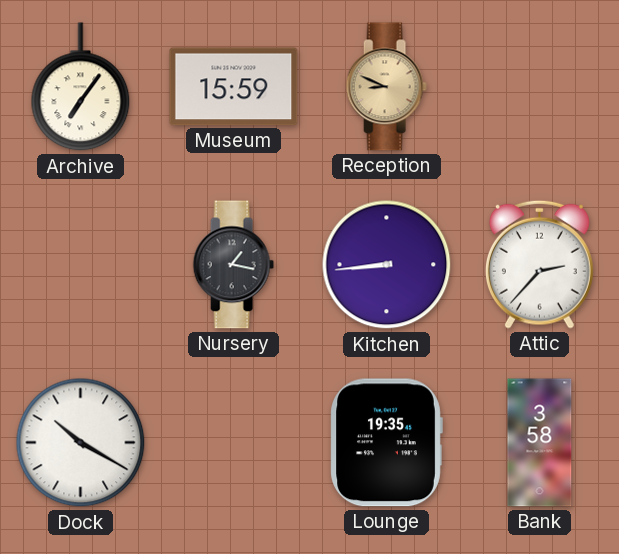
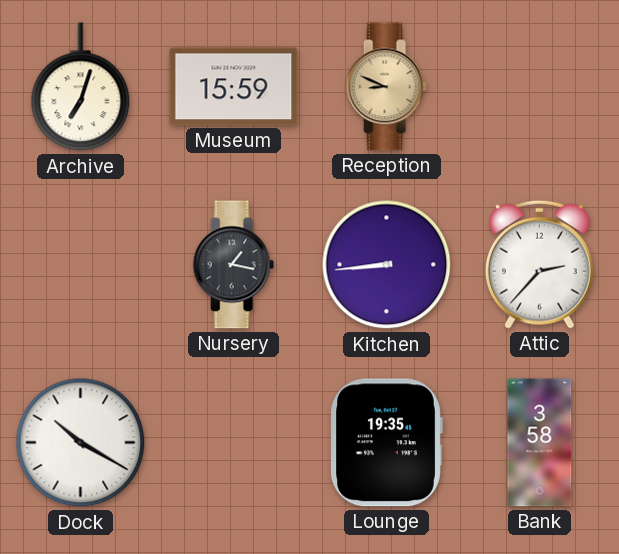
Archive: 7:06 -> 7:03
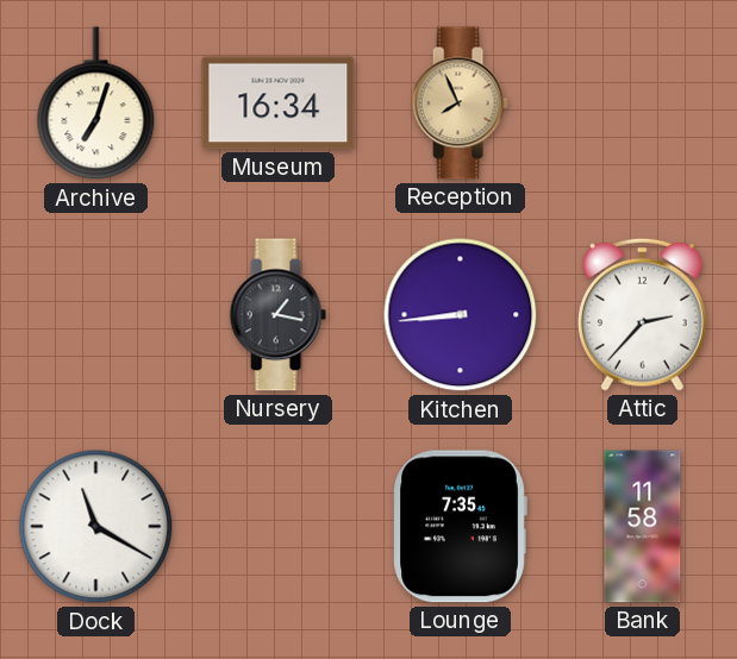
Museum: 15:59 -> 16:34
Reception: 8:49 -> 7:56
Dock: 10:20 -> 11:20
Lounge: 19:35 -> 7:35
Bank: 3:58 -> 11:58
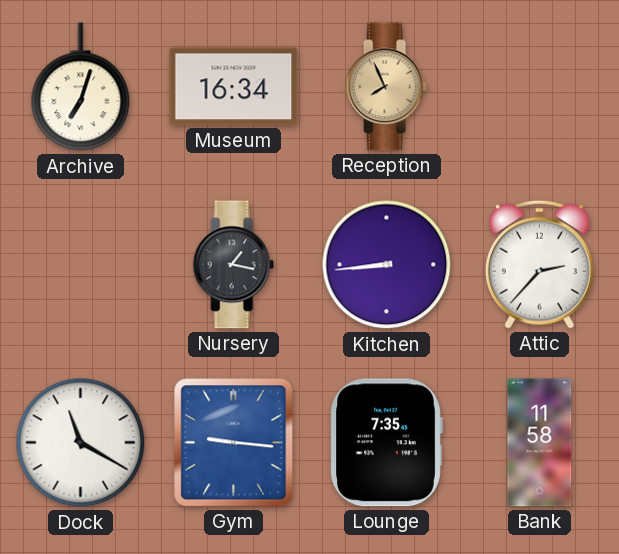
Gym: none -> 9:16
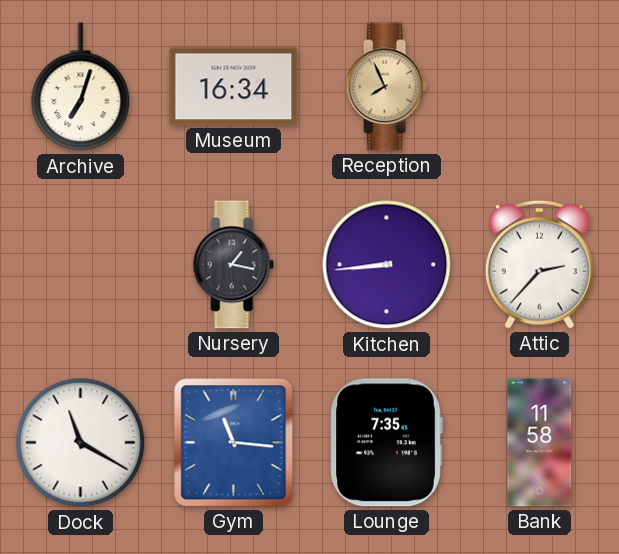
Gym: 9:16 -> 11:16
